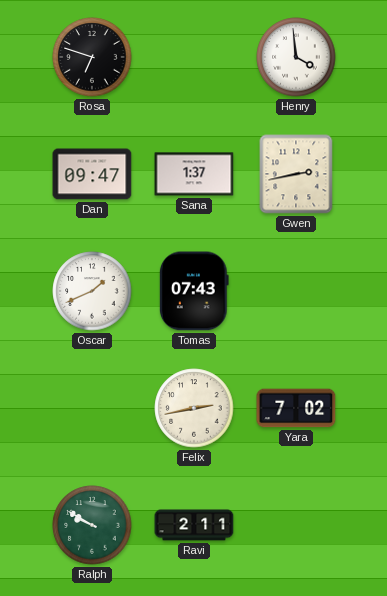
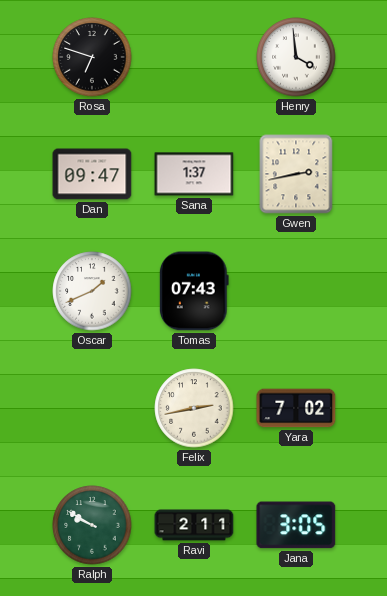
Jana: none -> 3:05
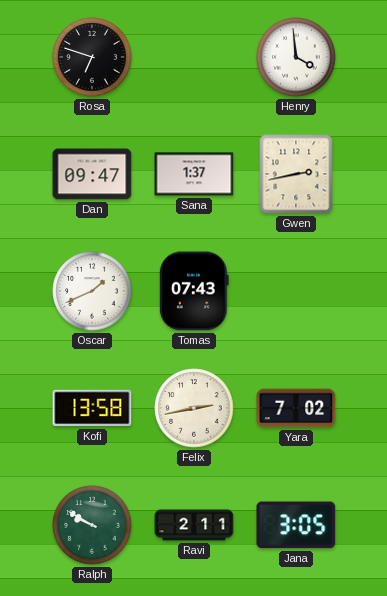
Kofi: none -> 13:58
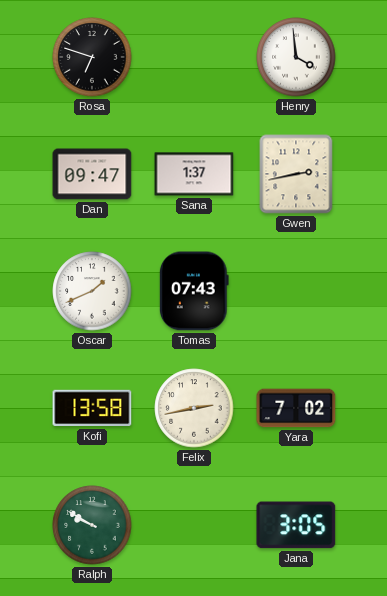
Ravi: 2:11 -> none
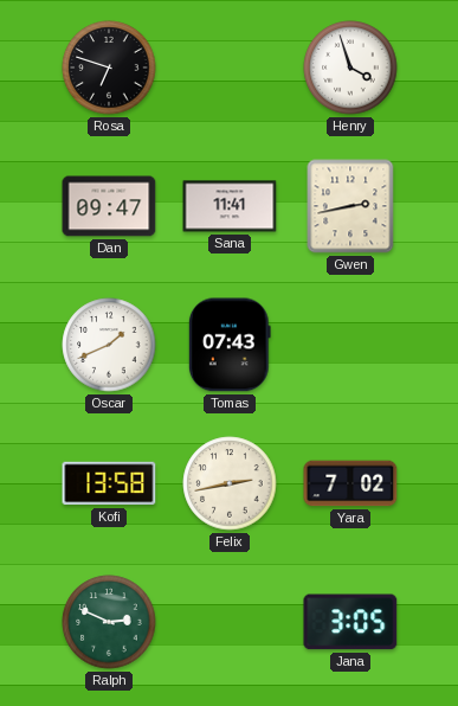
Henry: 3:59 -> 3:57
Sana: 1:37 -> 11:41
Ralph: 9:50 -> 2:49
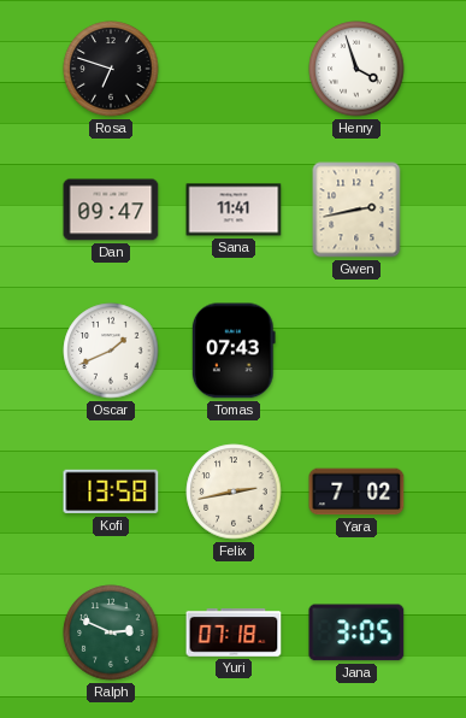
Yuri: none -> 07:18
